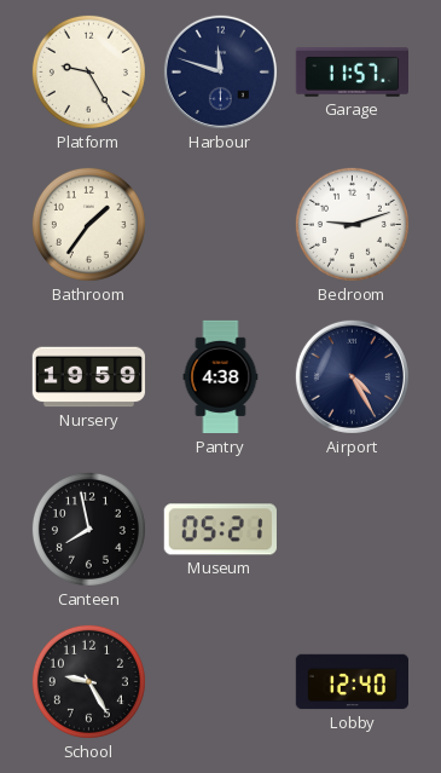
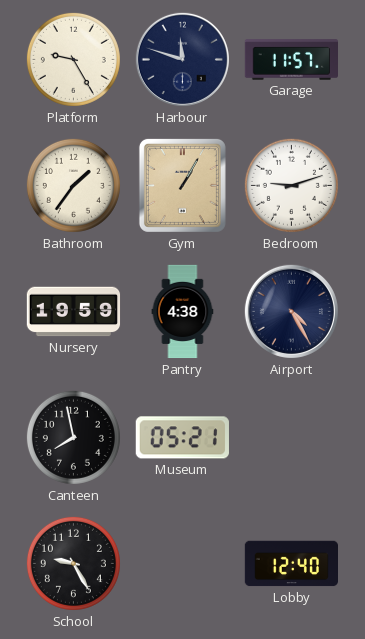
Gym: none -> 1:05
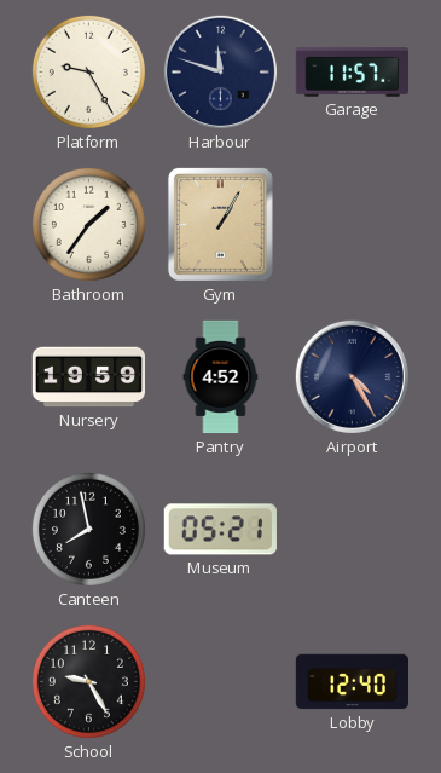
Bedroom: 9:12 -> none
Pantry: 4:38 -> 4:52
